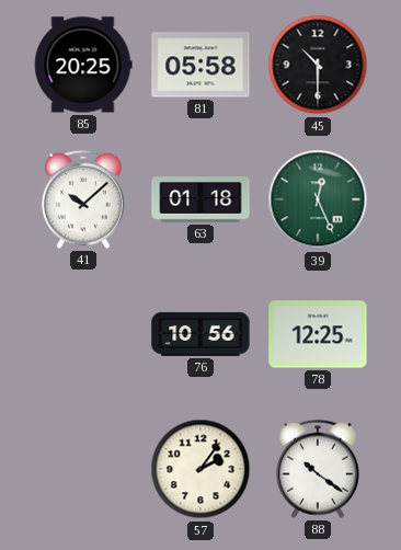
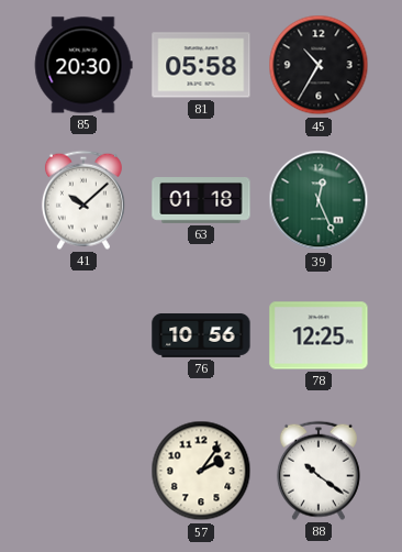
85: 20:25 -> 20:30
45: 10:30 -> 10:35
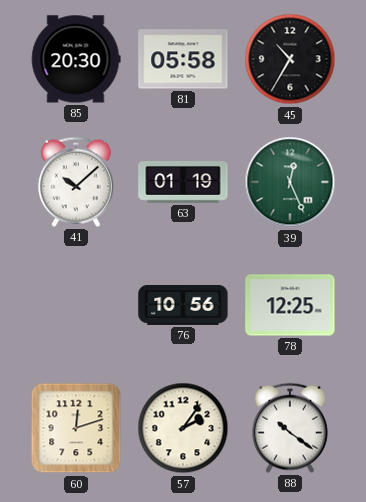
63: 01:18 -> 01:19
60: none -> 12:12
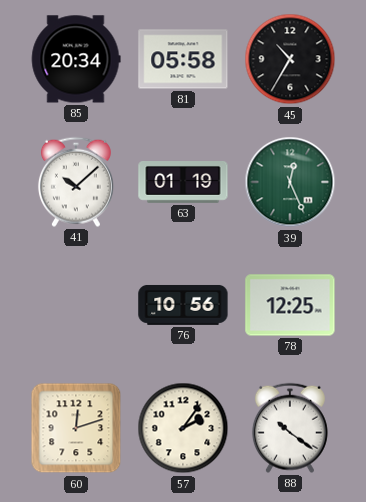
85: 20:30 -> 20:34
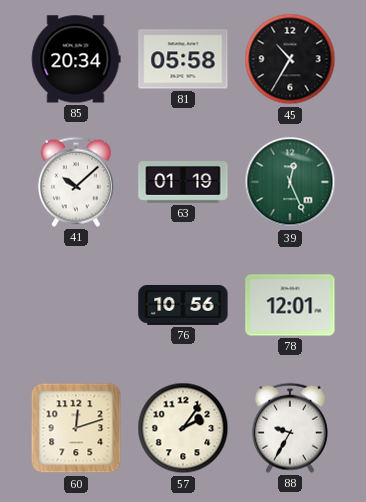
78: 12:25 -> 12:01
88: 10:21 -> 9:35
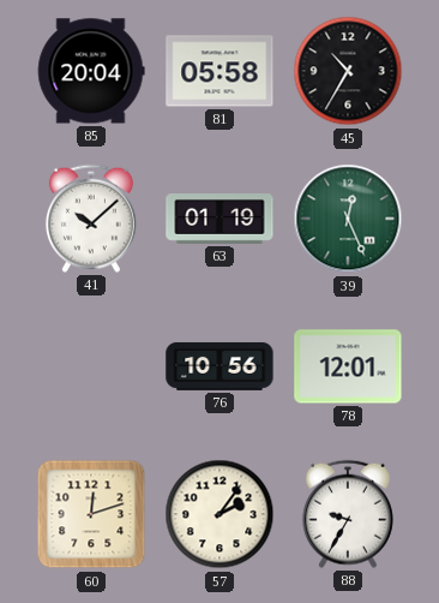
85: 20:34 -> 20:04
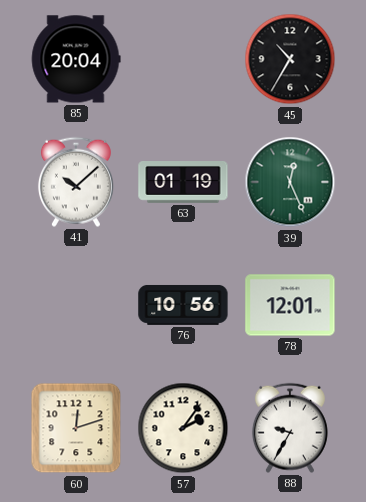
81: 05:58 -> none
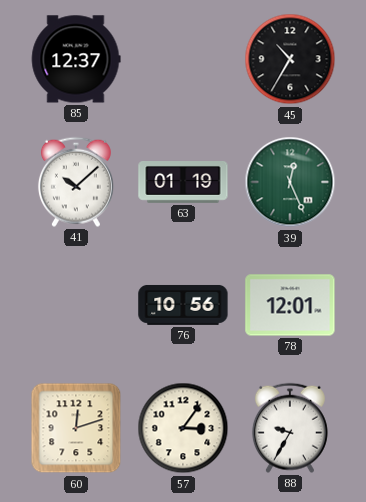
85: 20:04 -> 12:37
57: 2:06 -> 3:06
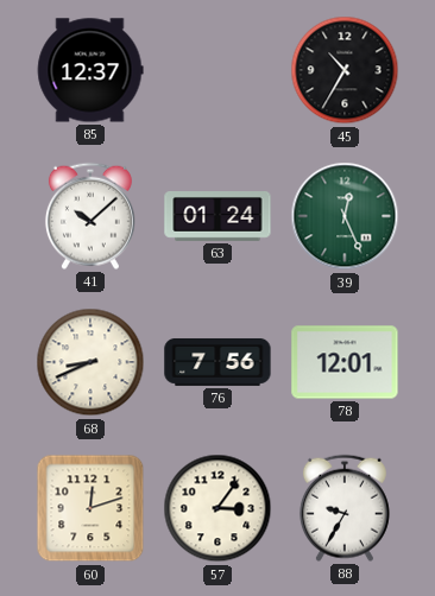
63: 01:19 -> 01:24
68: none -> 8:41
76: 10:56 -> 7:56
